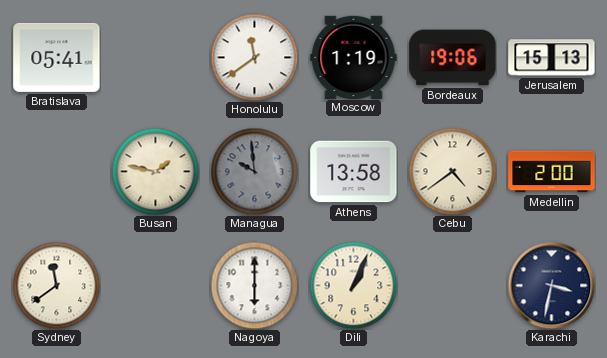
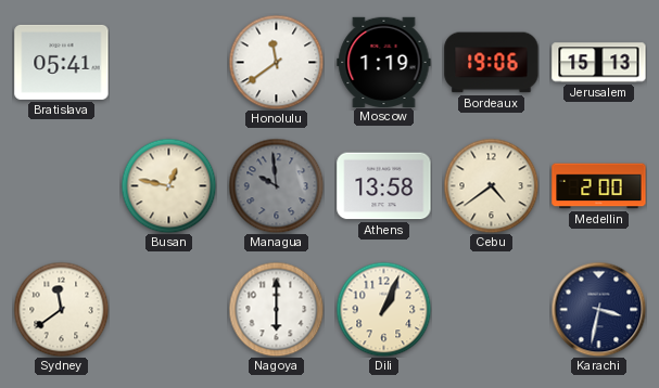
Busan: 1:47 -> 12:47
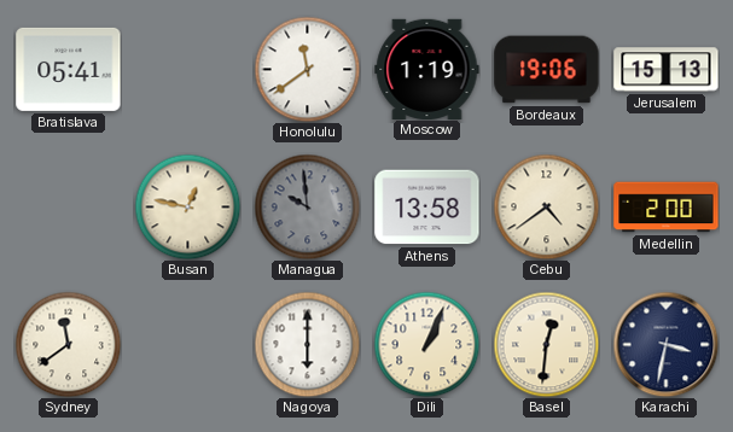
Basel: none -> 12:31
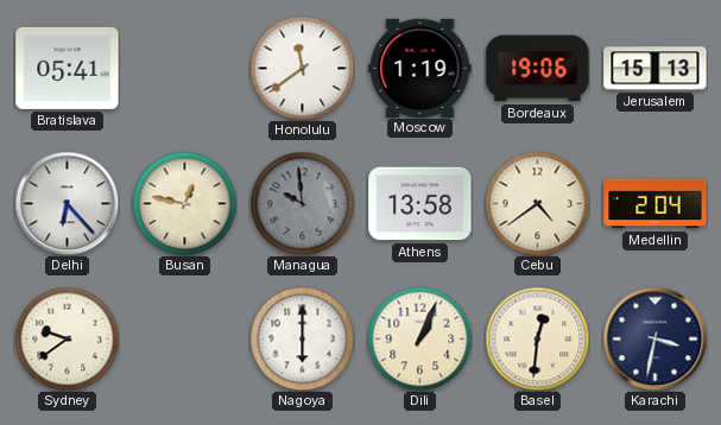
Delhi: none -> 6:23
Medellin: 2:00 -> 2:04
Sydney: 11:39 -> 9:39
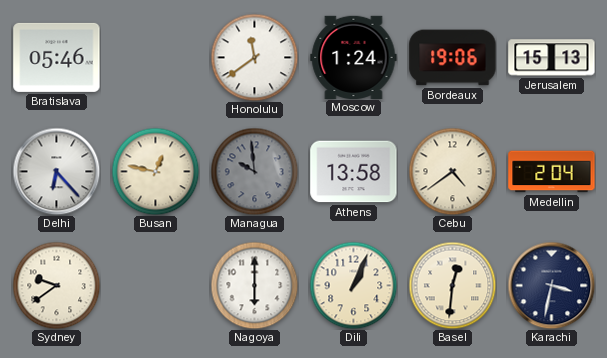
Bratislava: 05:41 -> 05:46
Moscow: 1:19 -> 1:24
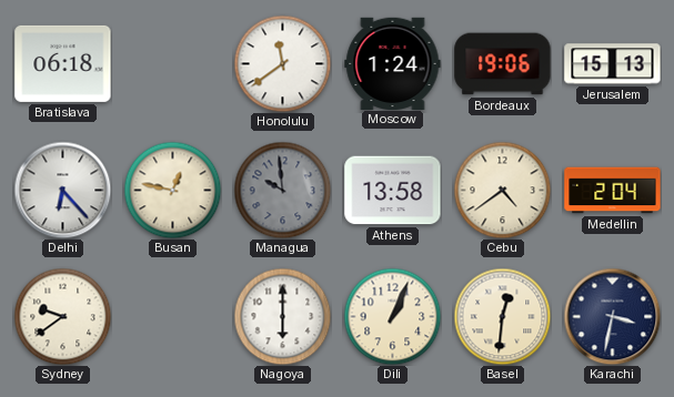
Bratislava: 05:46 -> 06:18
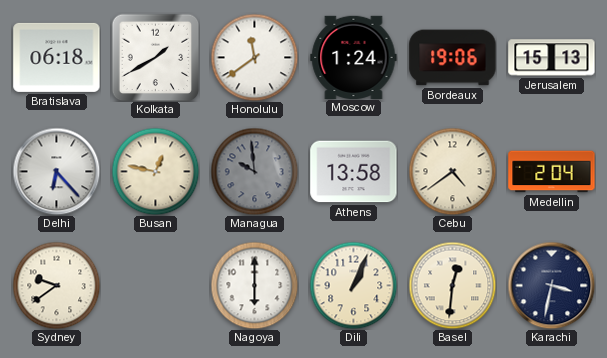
Kolkata: none -> 1:40
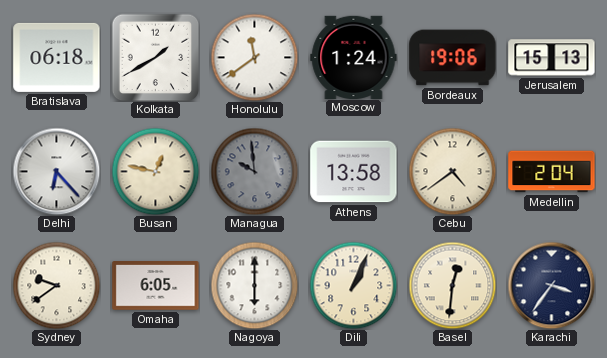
Omaha: none -> 6:05
Karachi: 3:32 -> 3:36
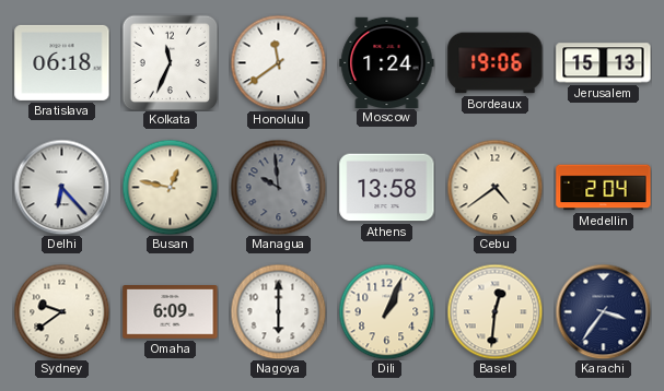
Kolkata: 1:40 -> 11:34
Omaha: 6:05 -> 6:09
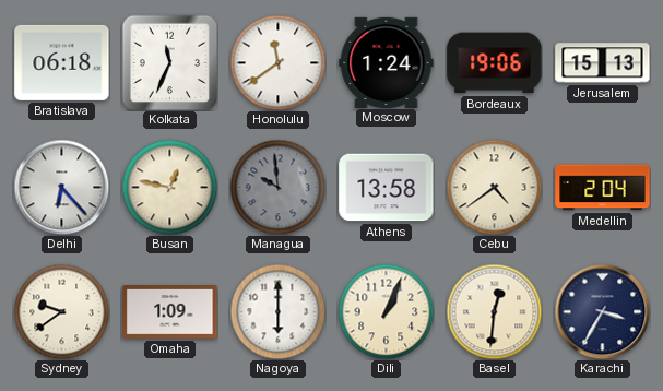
Omaha: 6:09 -> 1:09
Karachi: 3:36 -> 3:35
